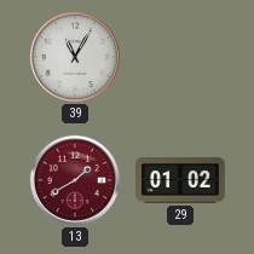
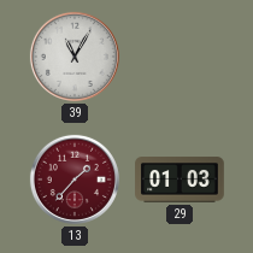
13: 1:40 -> 1:37
29: 01:02 -> 01:03
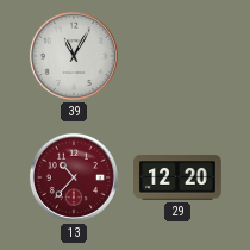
13: 1:37 -> 10:37
29: 01:03 -> 12:20
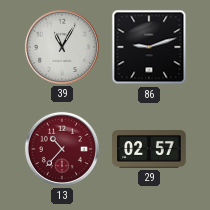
86: none -> 9:12
29: 12:20 -> 02:57
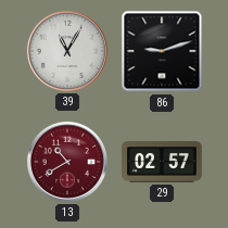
13: 10:37 -> 10:40
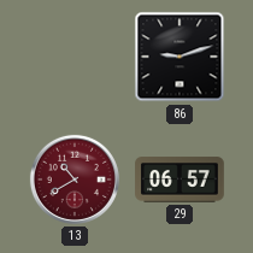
39: 11:05 -> none
29: 02:57 -> 06:57
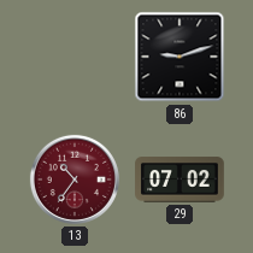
13: 10:40 -> 10:36
29: 06:57 -> 07:02
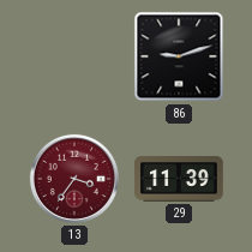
13: 10:36 -> 3:36
29: 07:02 -> 11:39
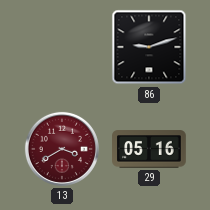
13: 3:36 -> 3:40
29: 11:39 -> 05:16
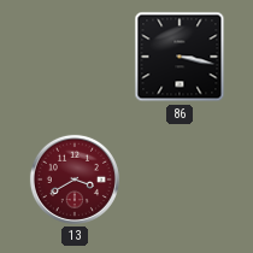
86: 9:12 -> 3:17
29: 05:16 -> none
